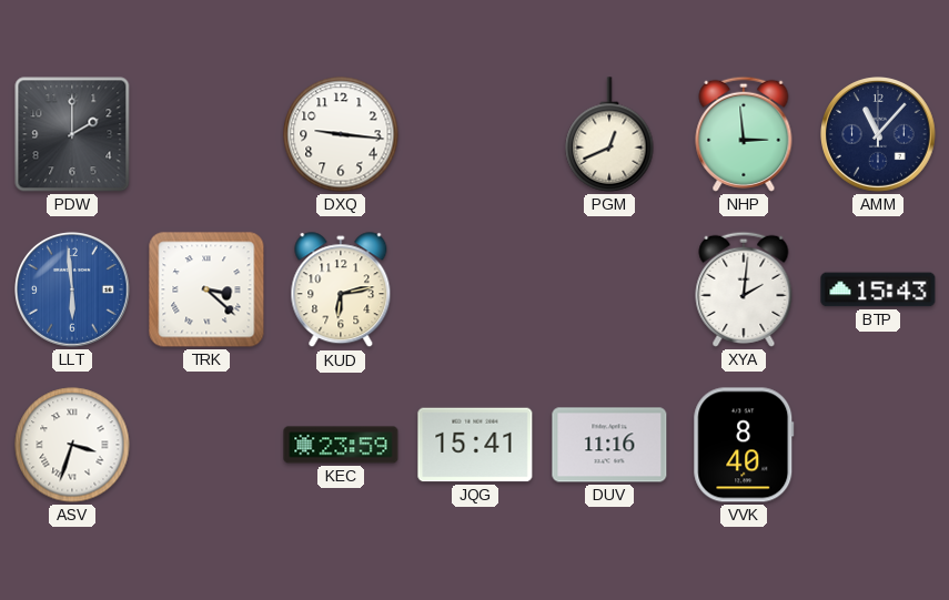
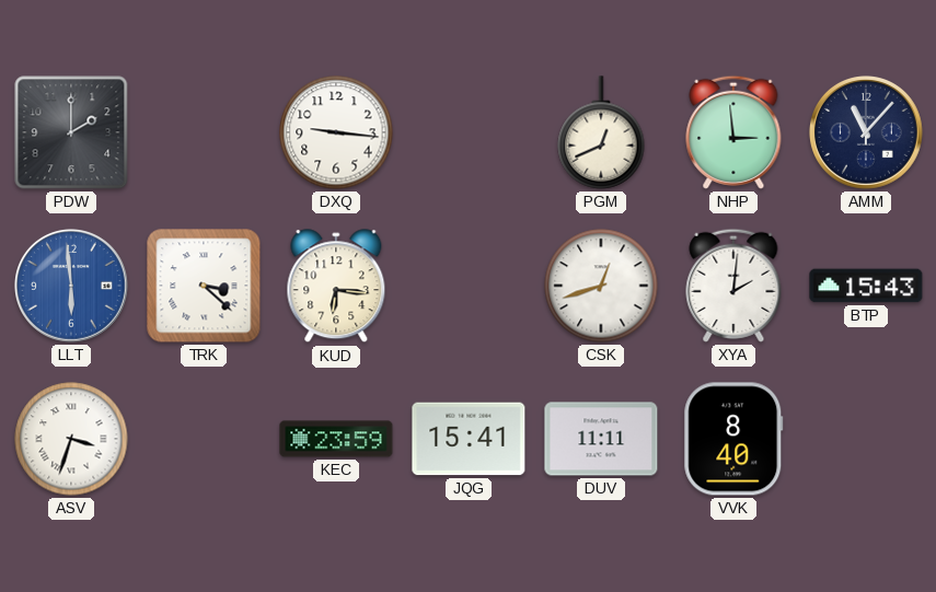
KUD: 6:13 -> 6:16
CSK: none -> 12:42
DUV: 11:16 -> 11:11
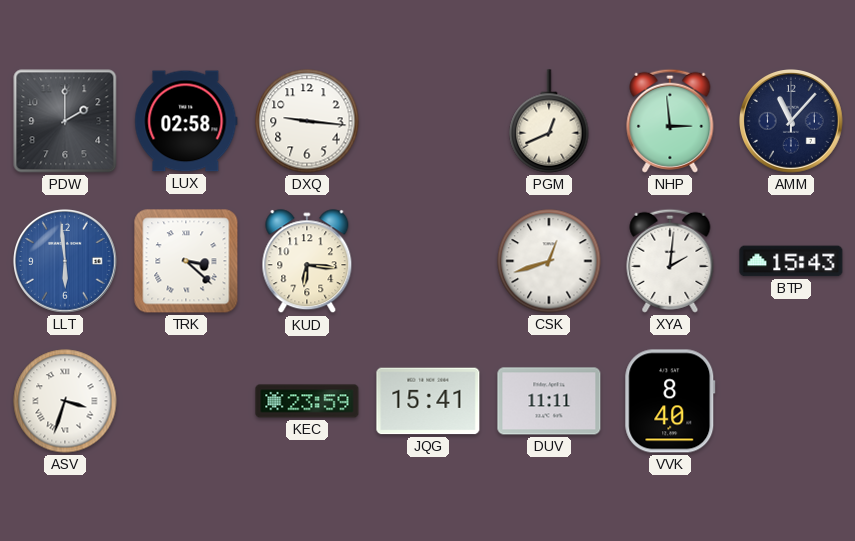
LUX: none -> 02:58
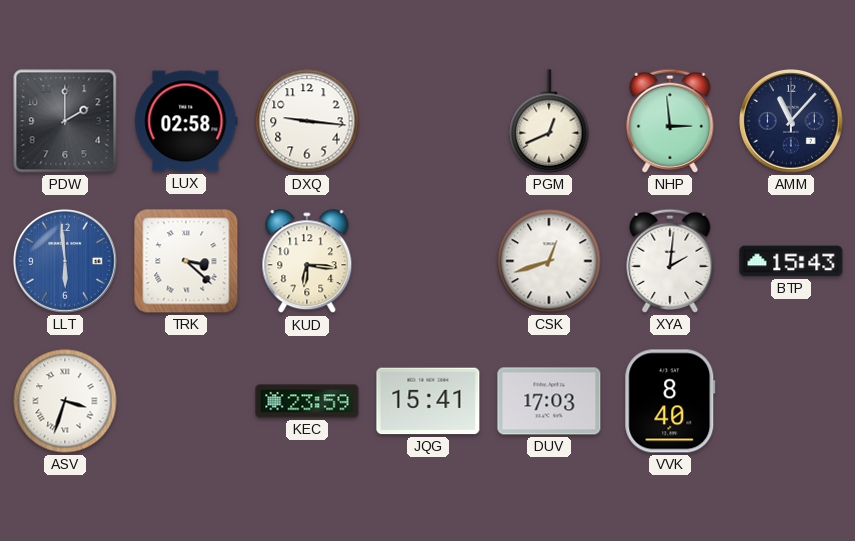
DUV: 11:11 -> 17:03
